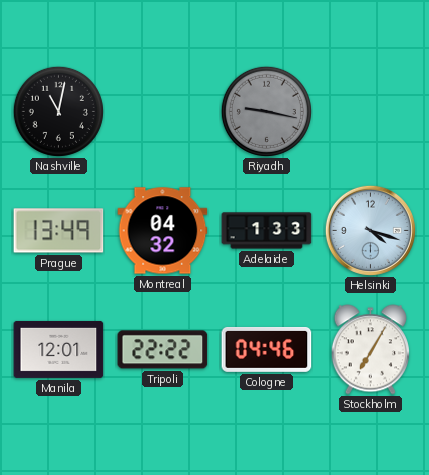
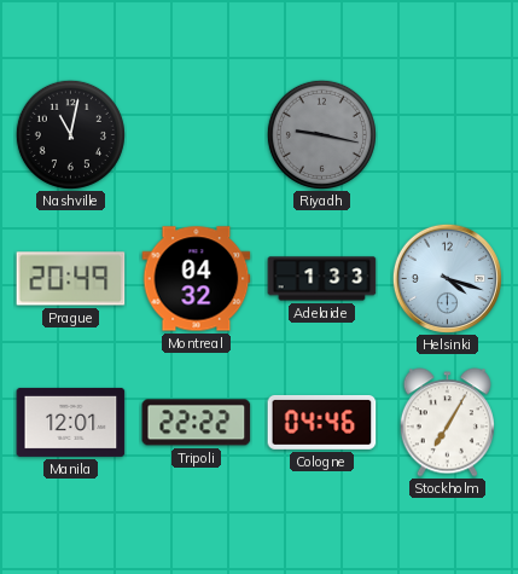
Prague: 13:49 -> 20:49
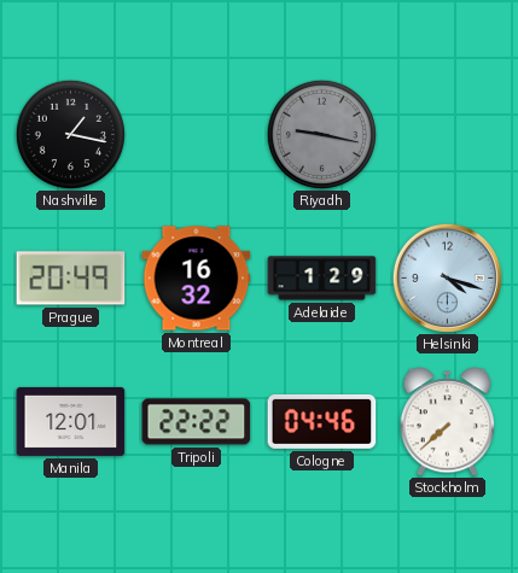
Nashville: 11:02 -> 1:17
Montreal: 04:32 -> 16:32
Adelaide: 1:33 -> 1:29
Stockholm: 7:05 -> 7:38
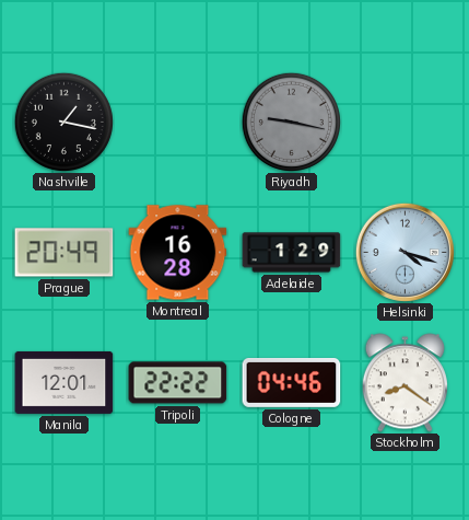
Montreal: 16:32 -> 16:28
Stockholm: 7:38 -> 8:21
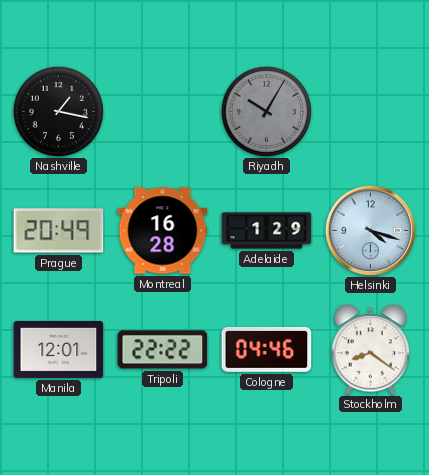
Riyadh: 9:17 -> 10:05
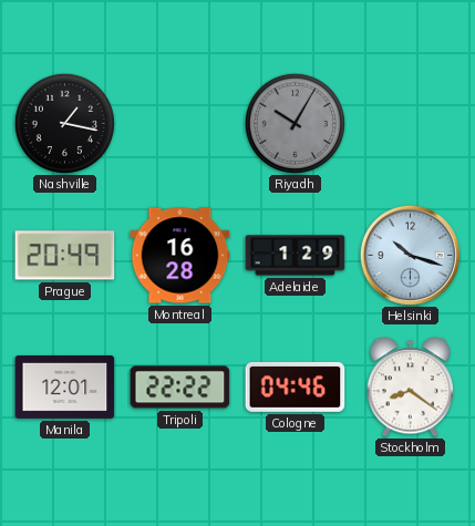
Helsinki: 4:18 -> 10:18
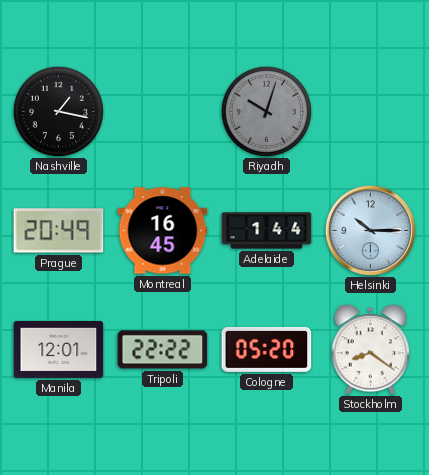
Riyadh: 10:05 -> 10:03
Montreal: 16:28 -> 16:45
Adelaide: 1:29 -> 1:44
Helsinki: 10:18 -> 10:15
Cologne: 04:46 -> 05:20
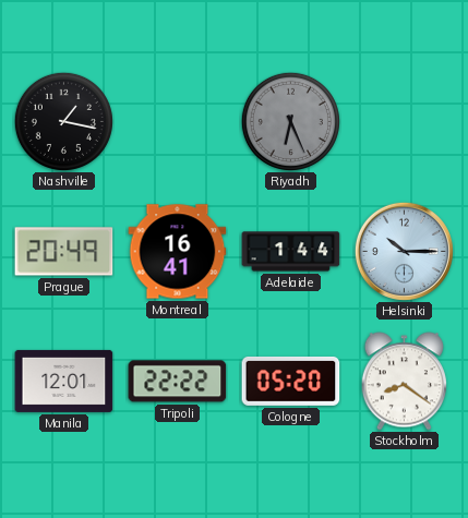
Riyadh: 10:03 -> 6:26
Montreal: 16:45 -> 16:41
